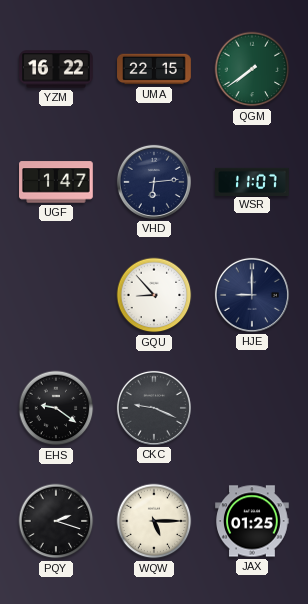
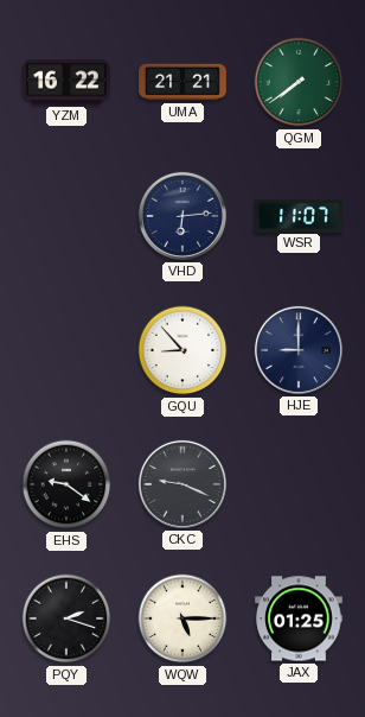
UMA: 22:15 -> 21:21
UGF: 1:47 -> none
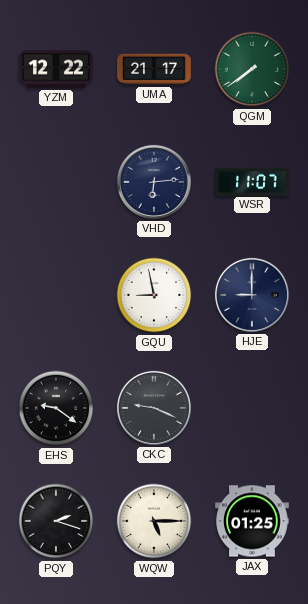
YZM: 16:22 -> 12:22
UMA: 21:21 -> 21:17
GQU: 8:53 -> 8:58
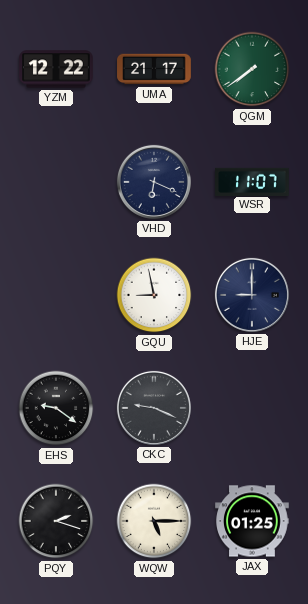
VHD: 6:14 -> 6:19
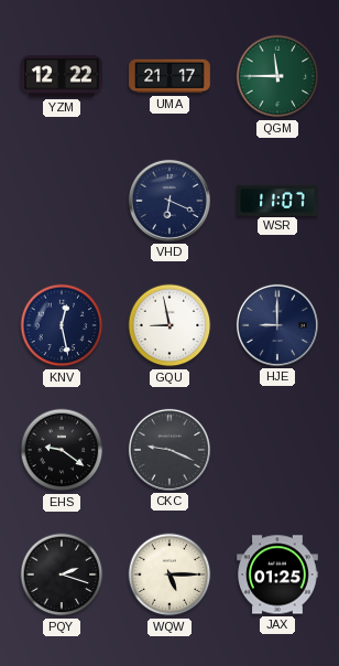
QGM: 7:39 -> 11:45
KNV: none -> 12:28
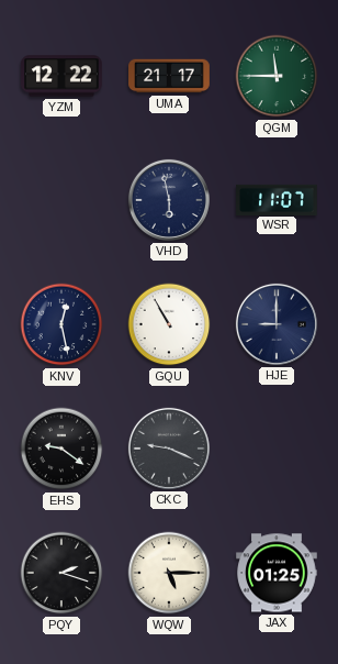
VHD: 6:19 -> 5:58
GQU: 8:58 -> 10:55
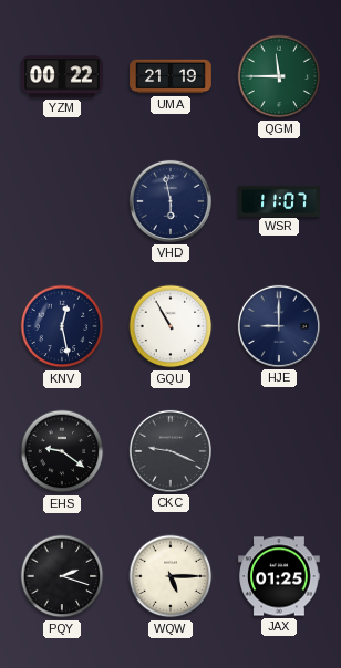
YZM: 12:22 -> 00:22
UMA: 21:17 -> 21:19
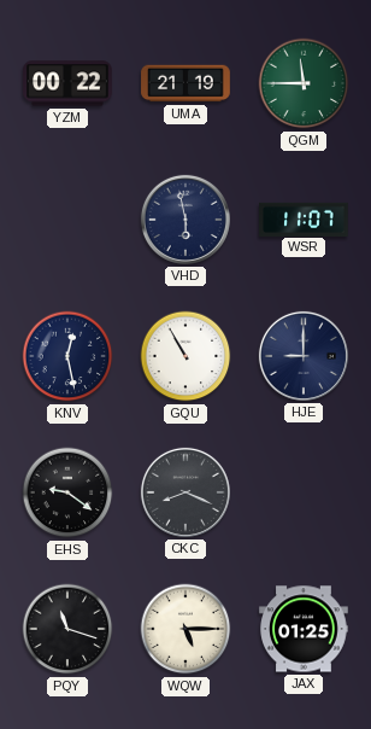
CKC: 9:19 -> 8:19
PQY: 2:18 -> 11:18
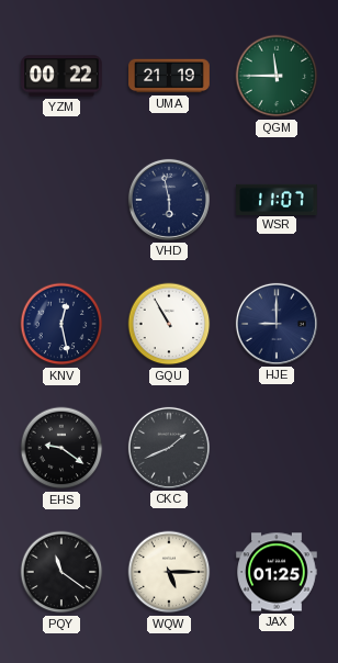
CKC: 8:19 -> 1:41
PQY: 11:18 -> 11:21
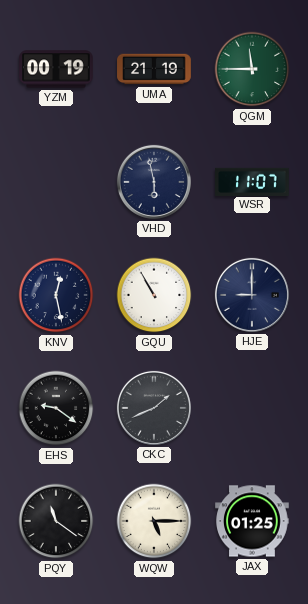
YZM: 00:22 -> 00:19
